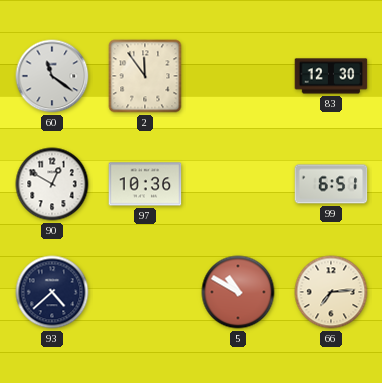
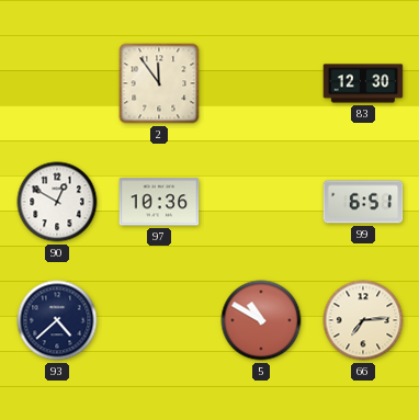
60: 11:21 -> none
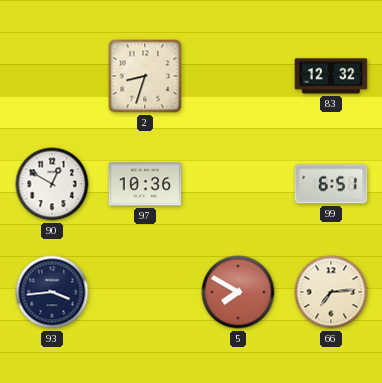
2: 11:54 -> 8:33
83: 12:30 -> 12:32
93: 4:38 -> 3:44
5: 10:50 -> 7:50
